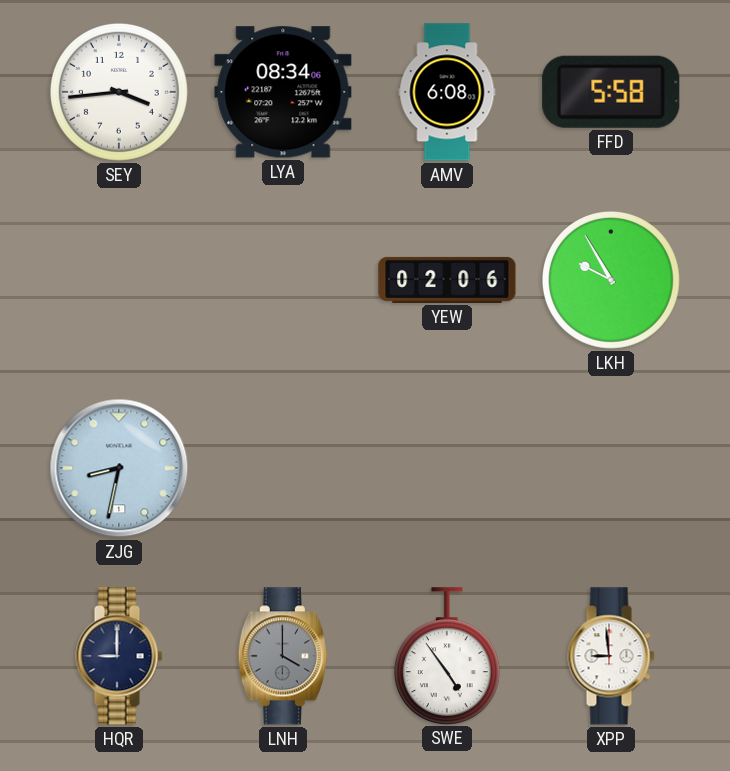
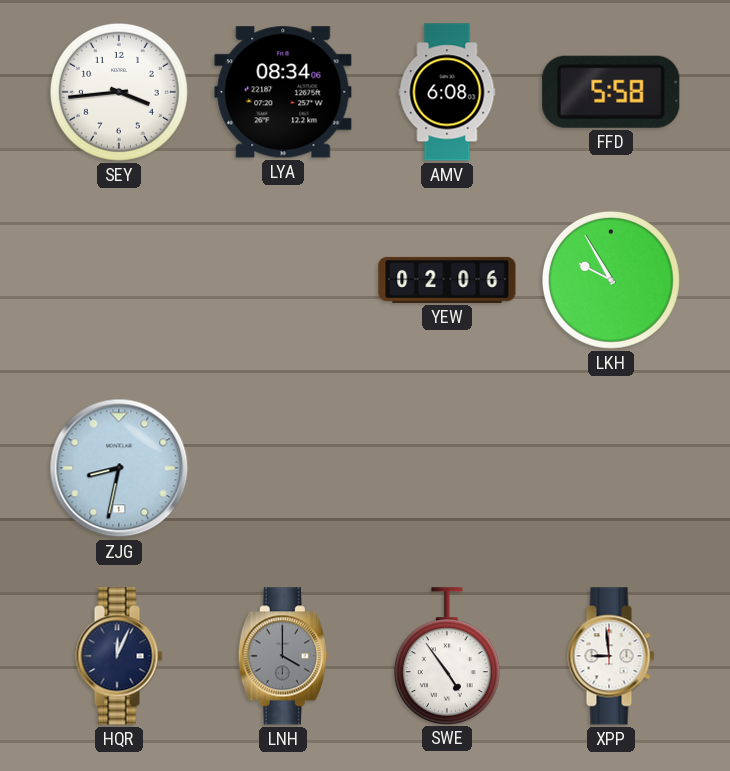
HQR: 9:00 -> 12:04
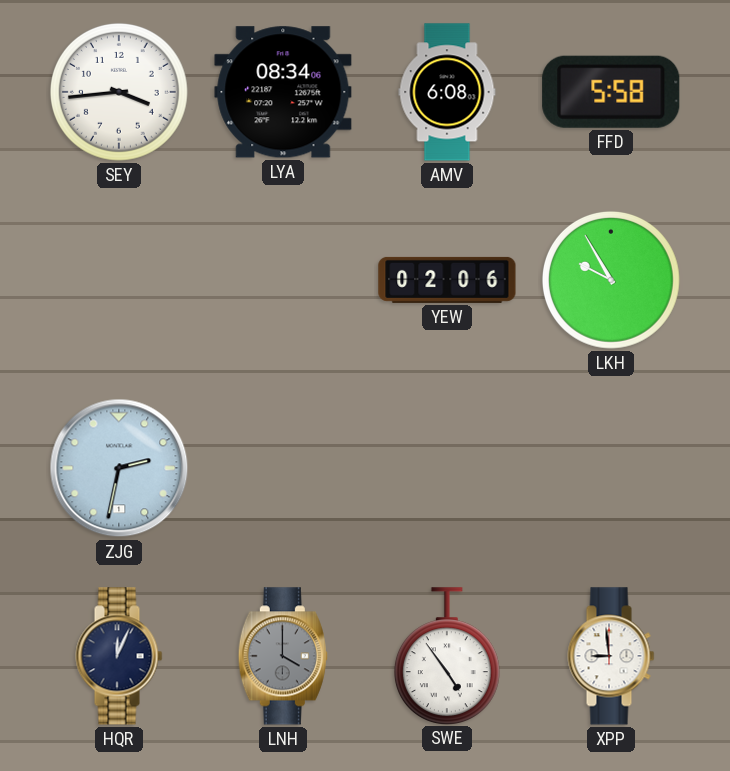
ZJG: 8:32 -> 2:32
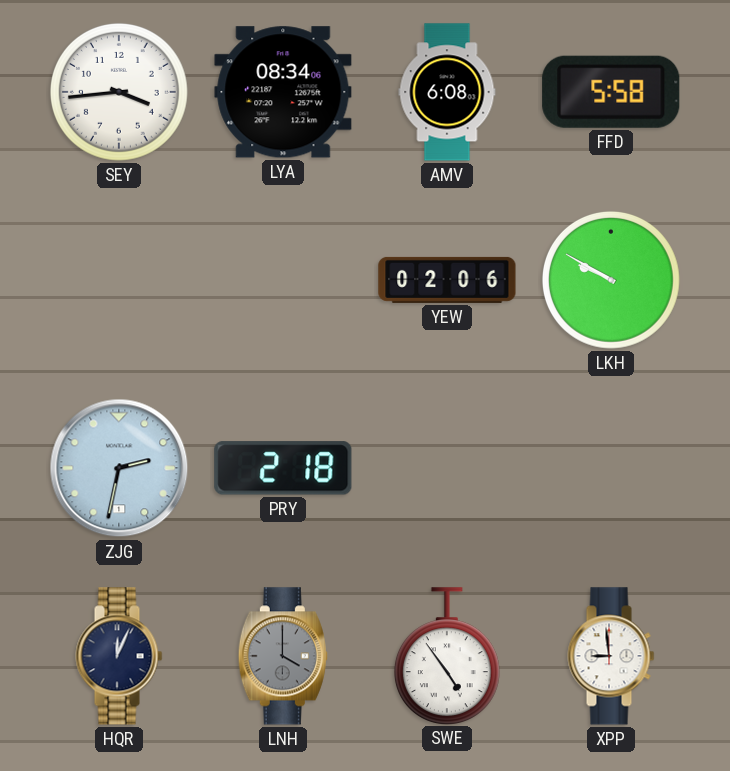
LKH: 9:55 -> 9:50
PRY: none -> 2:18
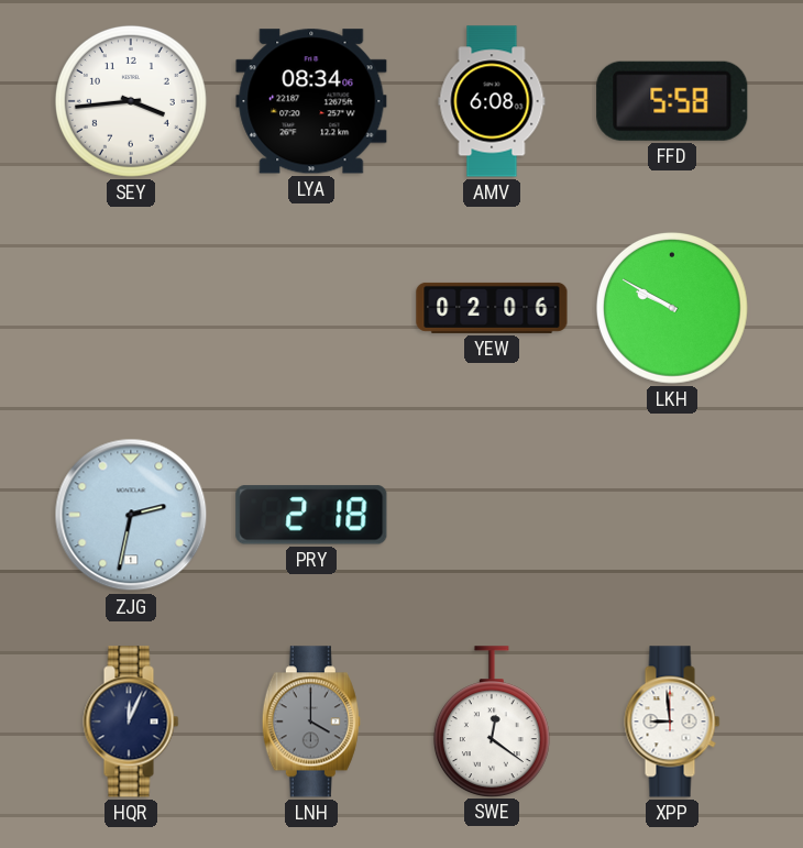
SWE: 4:54 -> 12:21
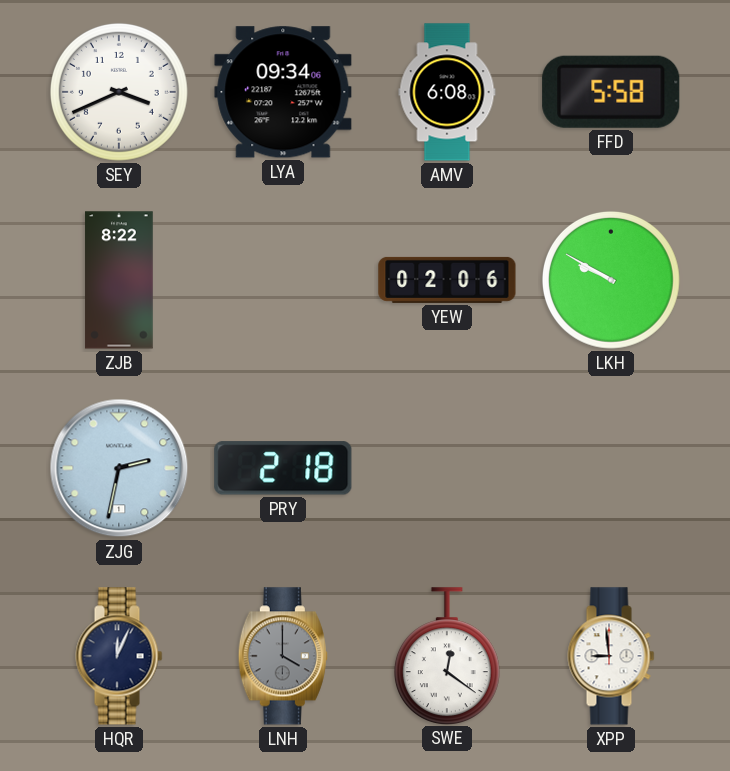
SEY: 3:44 -> 3:41
LYA: 08:34 -> 09:34
ZJB: none -> 8:22
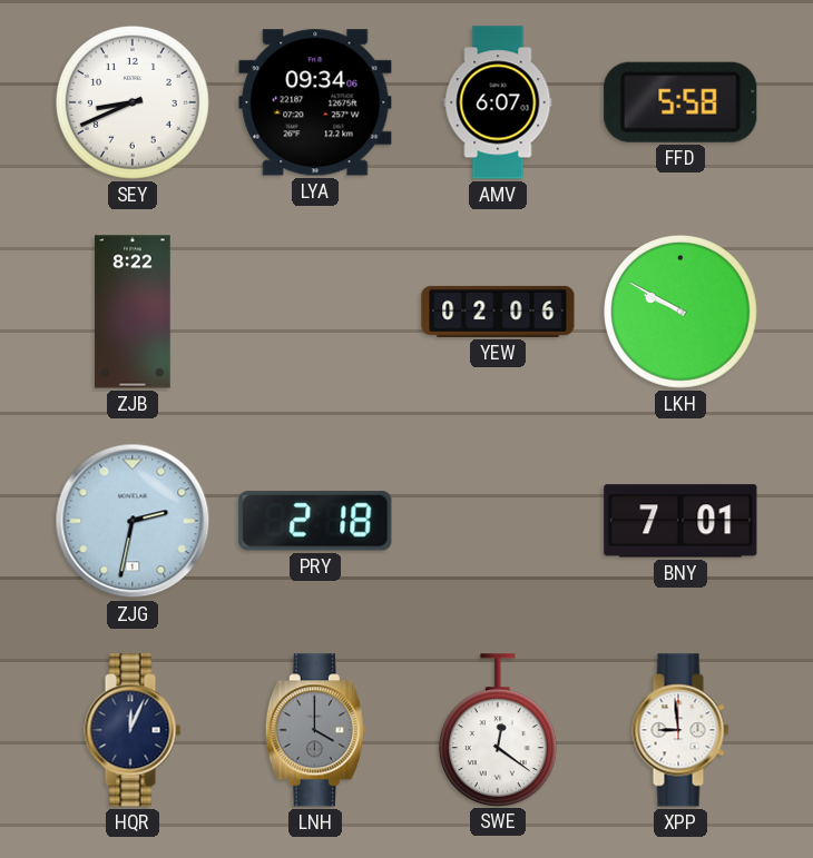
SEY: 3:41 -> 8:41
AMV: 6:08 -> 6:07
BNY: none -> 7:01
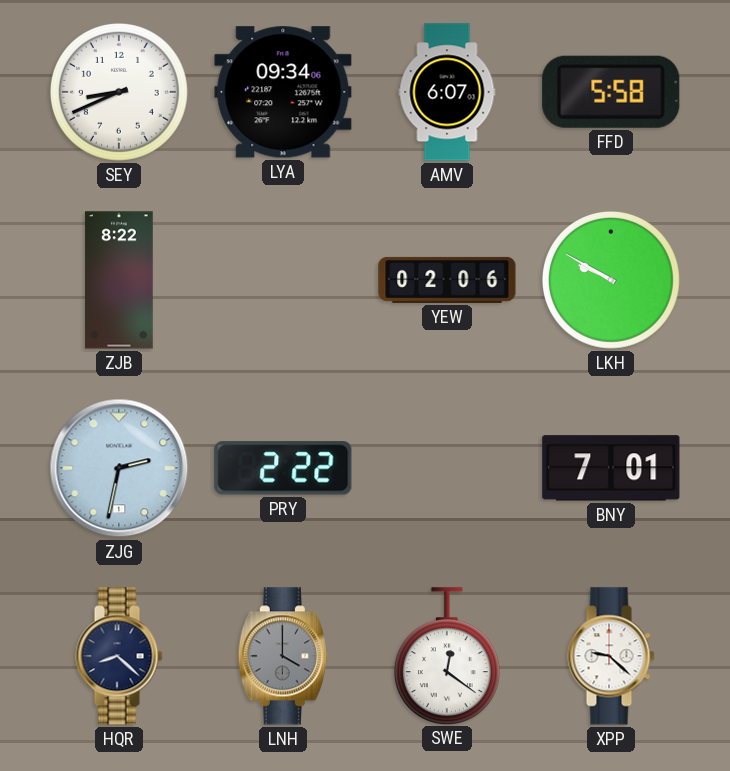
PRY: 2:18 -> 2:22
HQR: 12:04 -> 8:22
XPP: 8:59 -> 9:22
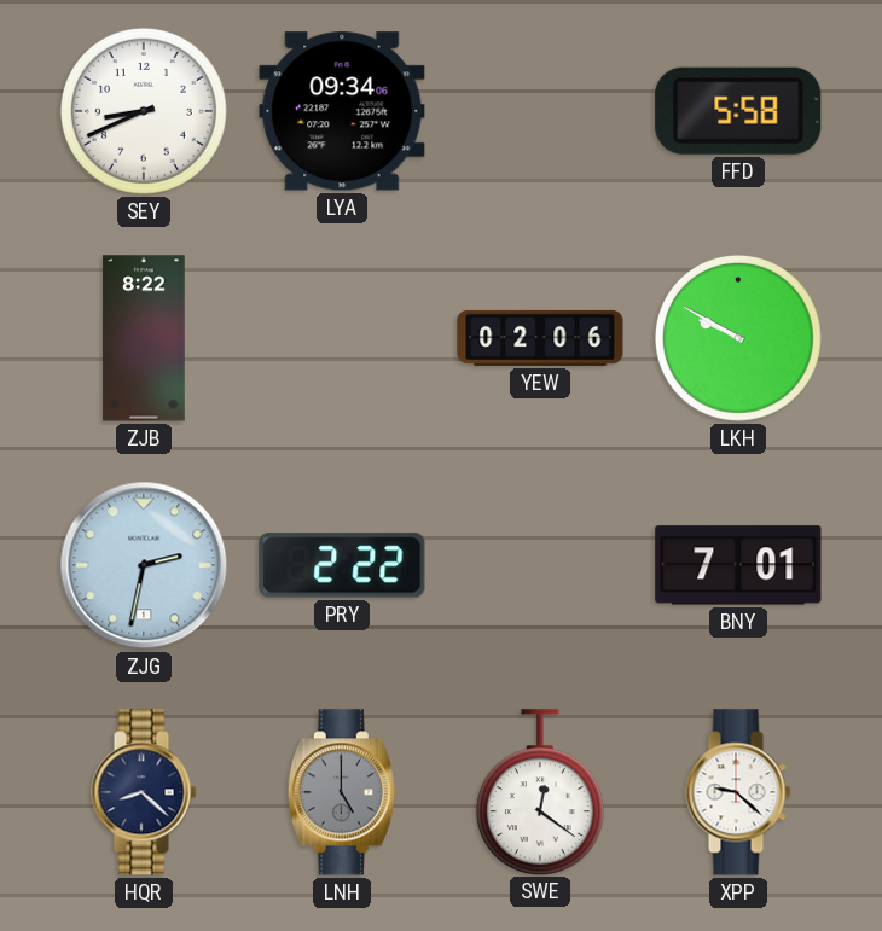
AMV: 6:07 -> none
LNH: 4:00 -> 5:00
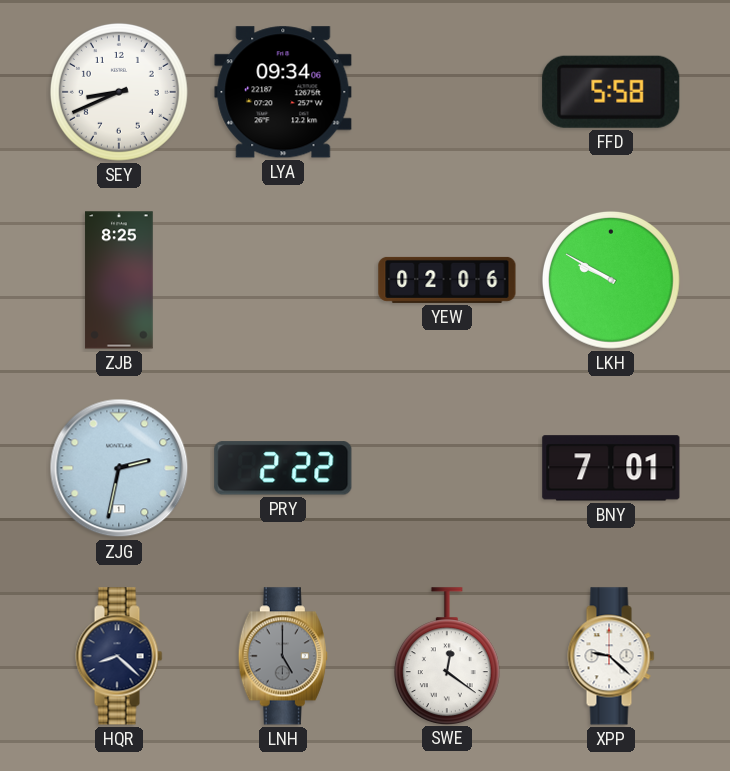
ZJB: 8:22 -> 8:25
